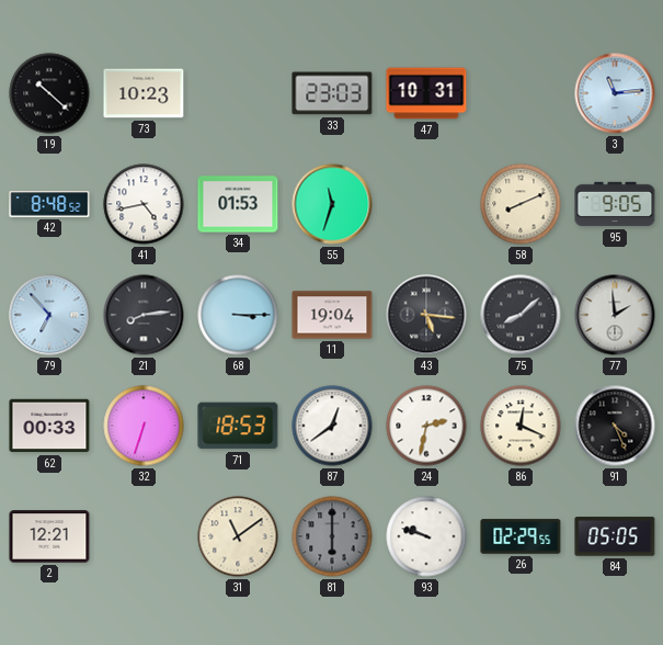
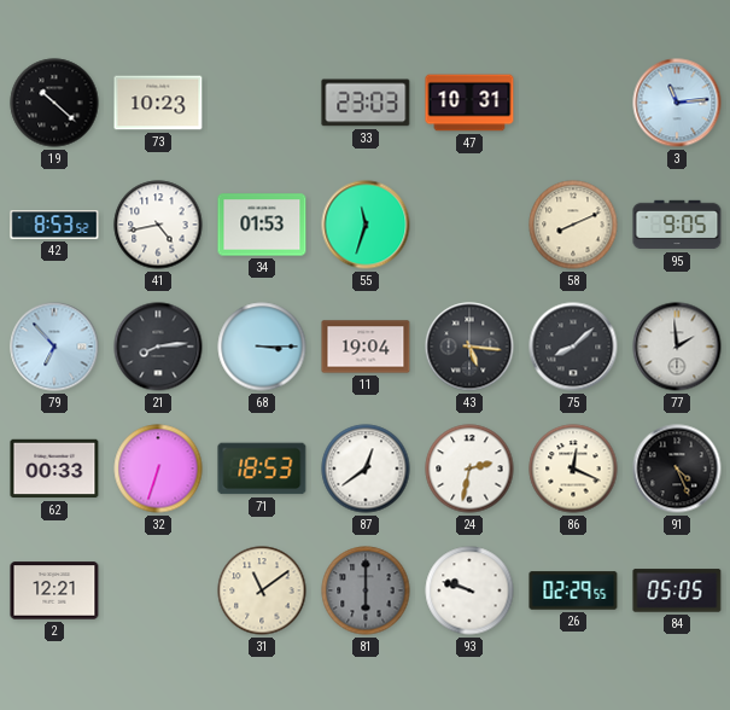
42: 8:48 -> 8:53
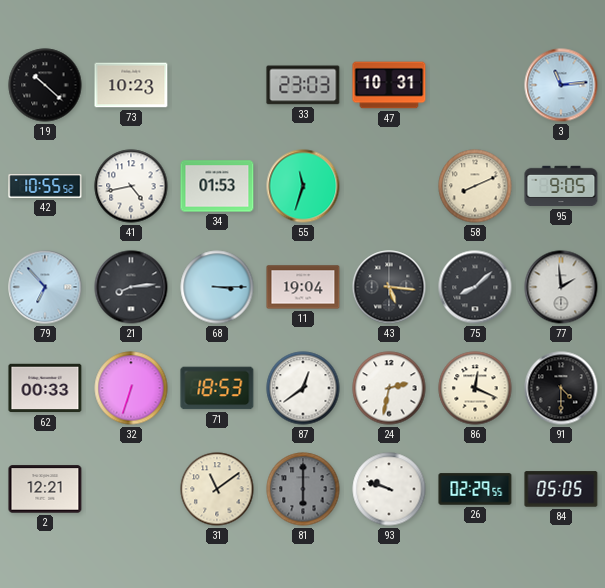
42: 8:53 -> 10:55
91: 4:26 -> 4:30
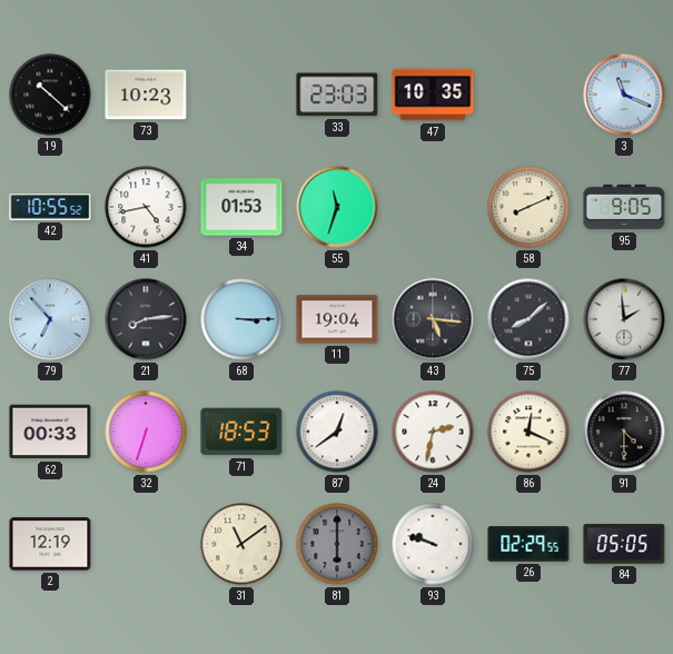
47: 10:31 -> 10:35
3: 11:14 -> 11:19
2: 12:21 -> 12:19
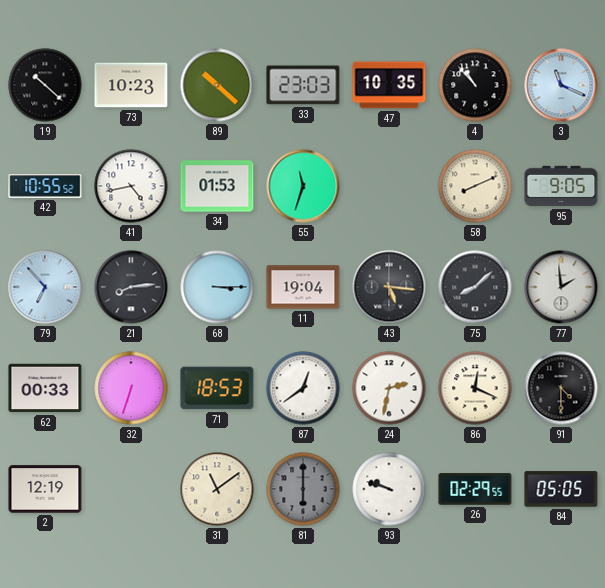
89: none -> 10:22
4: none -> 10:53
